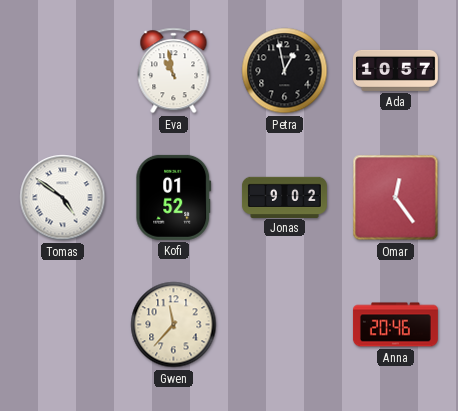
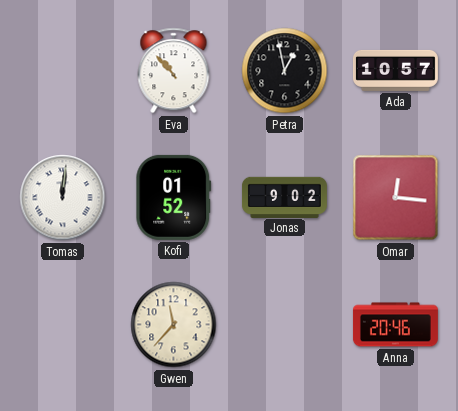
Eva: 10:58 -> 10:53
Tomas: 4:51 -> 12:01
Omar: 12:24 -> 12:16
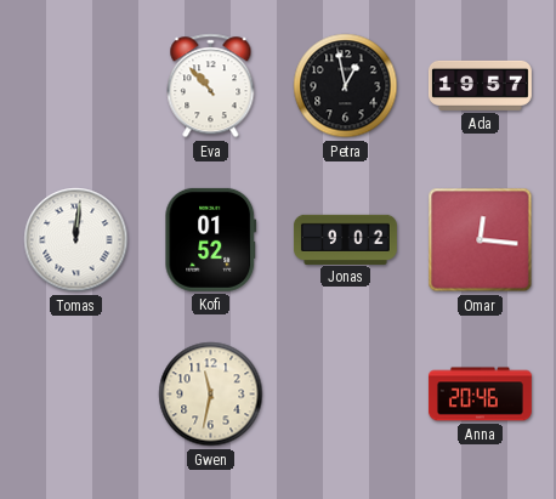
Ada: 10:57 -> 19:57
Gwen: 11:37 -> 11:32
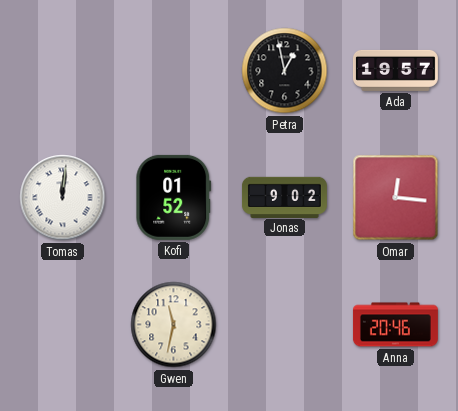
Eva: 10:53 -> none
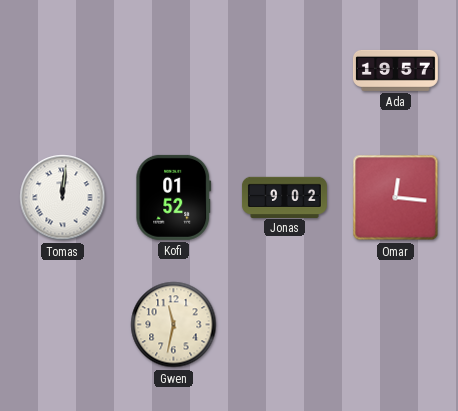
Petra: 12:58 -> none
Anna: 20:46 -> none
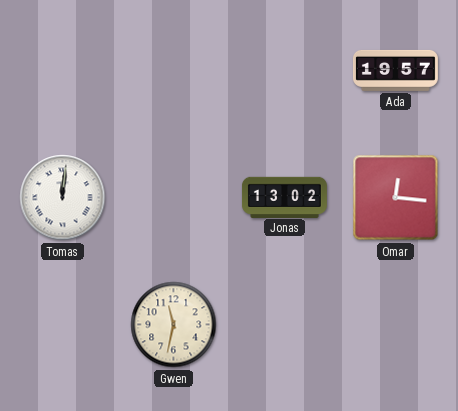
Kofi: 01:52 -> none
Jonas: 9:02 -> 13:02
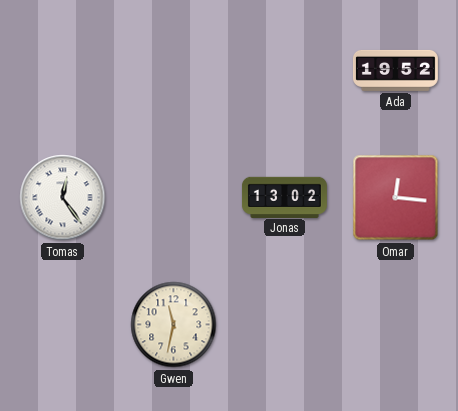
Ada: 19:57 -> 19:52
Tomas: 12:01 -> 12:24
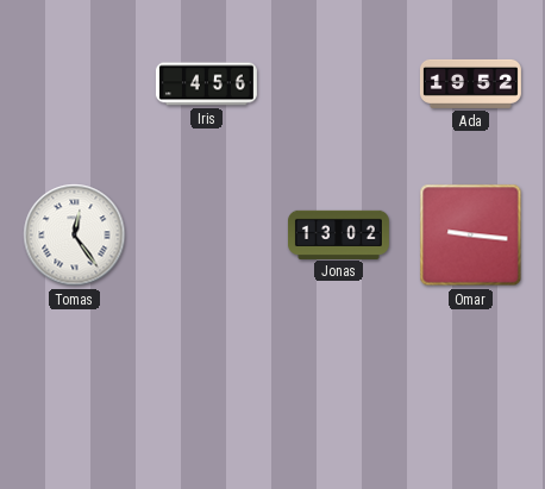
Iris: none -> 4:56
Omar: 12:16 -> 9:16
Gwen: 11:32 -> none
